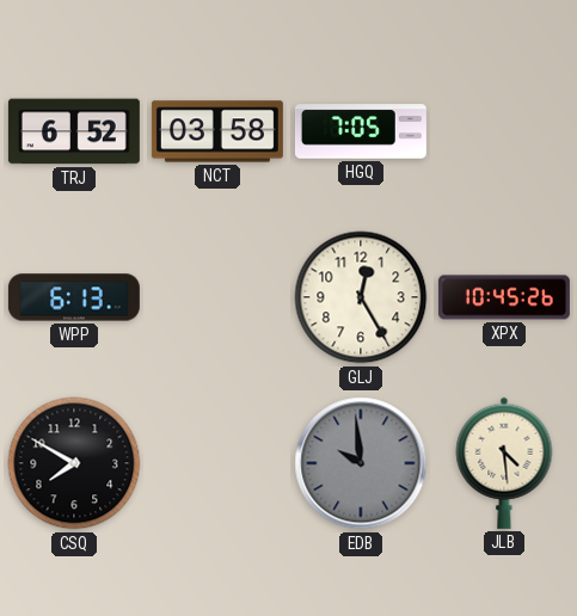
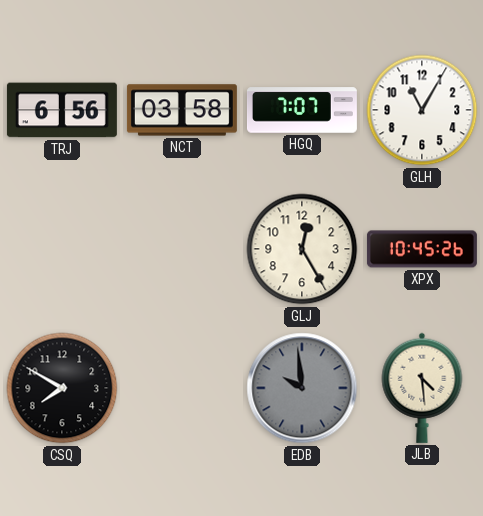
TRJ: 6:52 -> 6:56
HGQ: 7:05 -> 7:07
GLH: none -> 11:05
WPP: 6:13 -> none
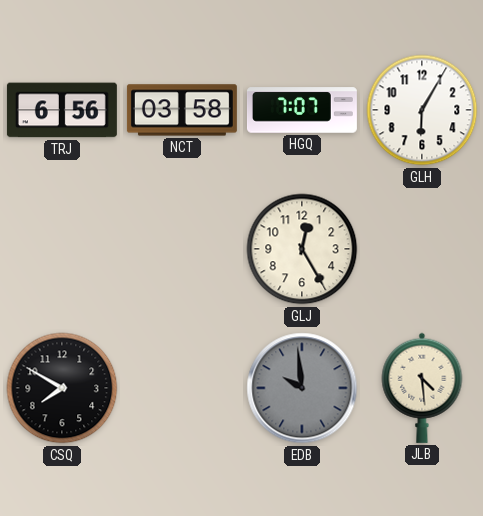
GLH: 11:05 -> 6:05
XPX: 10:45 -> none
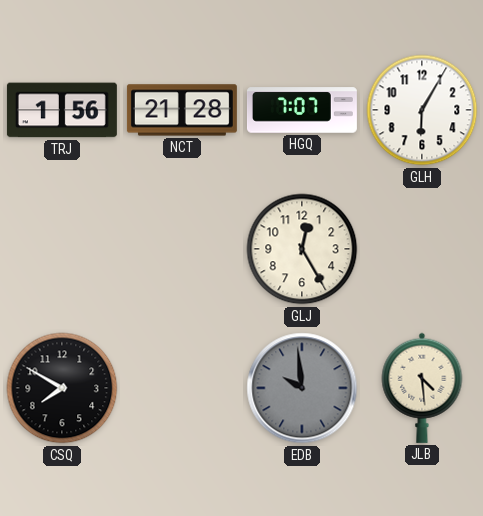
TRJ: 6:56 -> 1:56
NCT: 03:58 -> 21:28
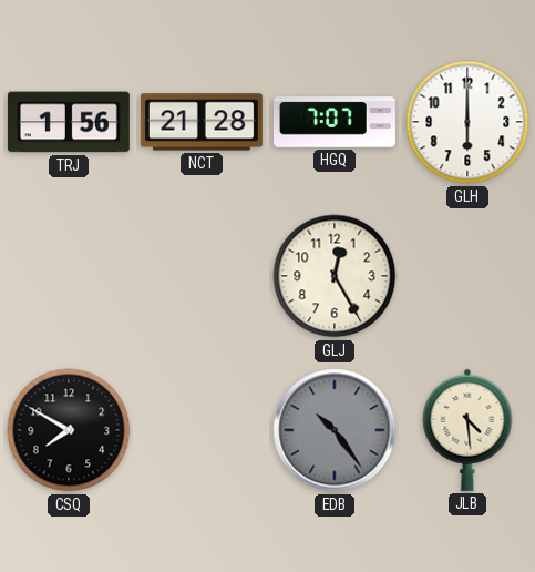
GLH: 6:05 -> 6:00
EDB: 9:59 -> 10:24
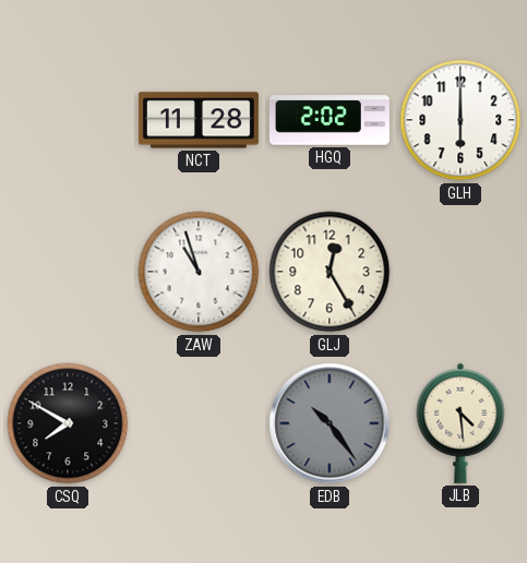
TRJ: 1:56 -> none
NCT: 21:28 -> 11:28
HGQ: 7:07 -> 2:02
ZAW: none -> 10:57
